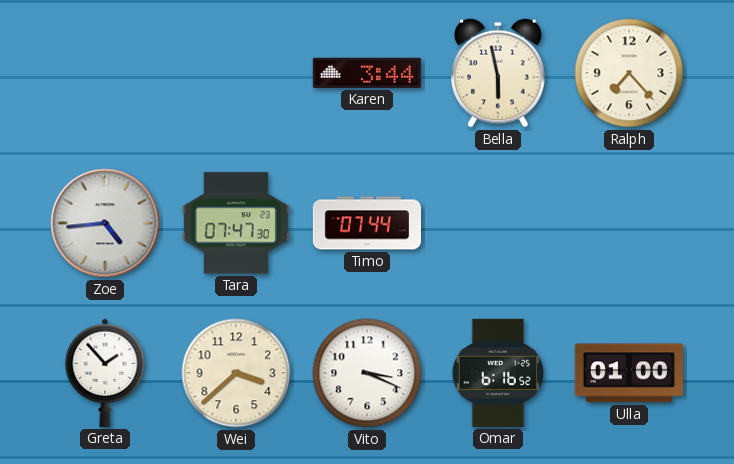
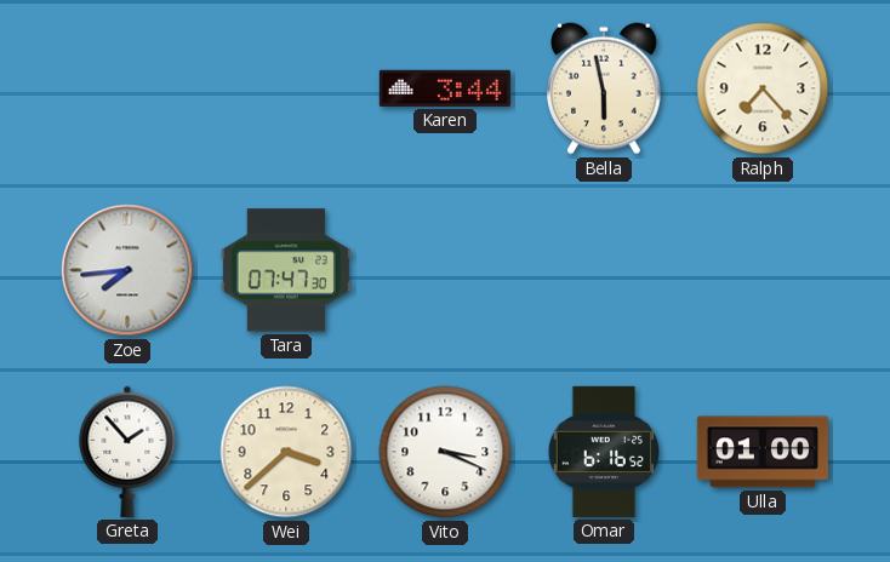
Zoe: 4:44 -> 7:44
Timo: 07:44 -> none
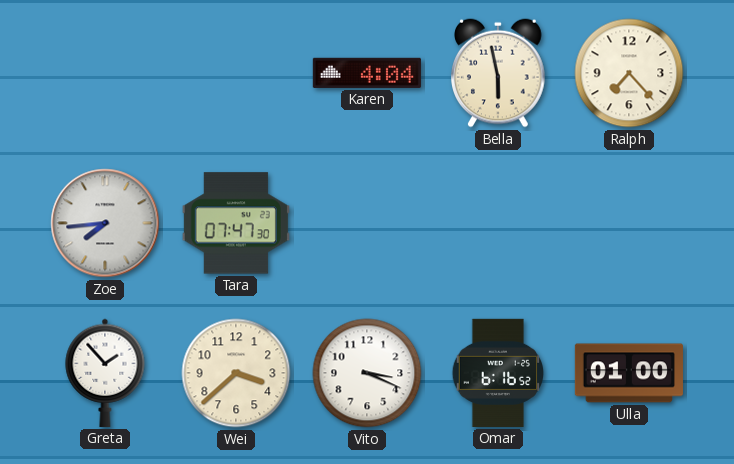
Karen: 3:44 -> 4:04
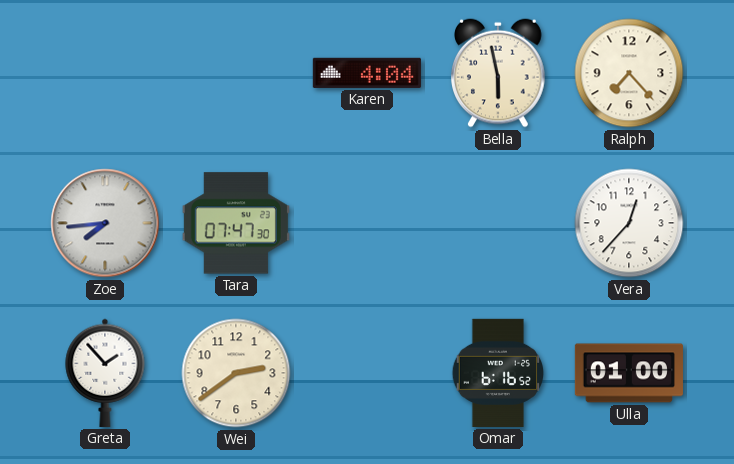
Vera: none -> 12:37
Wei: 3:38 -> 2:39
Vito: 3:19 -> none
